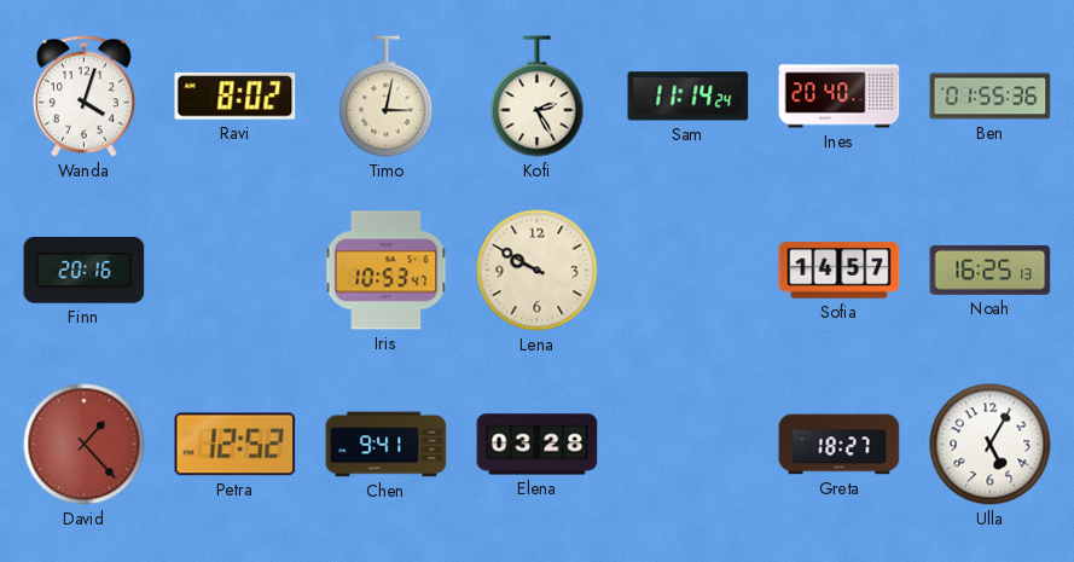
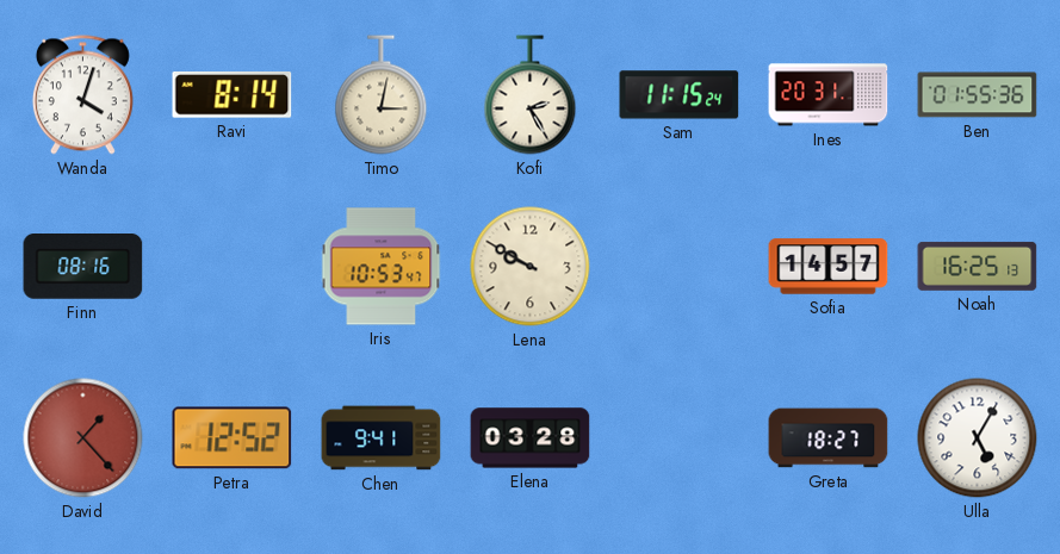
Ravi: 8:02 -> 8:14
Sam: 11:14 -> 11:15
Ines: 20:40 -> 20:31
Finn: 20:16 -> 08:16
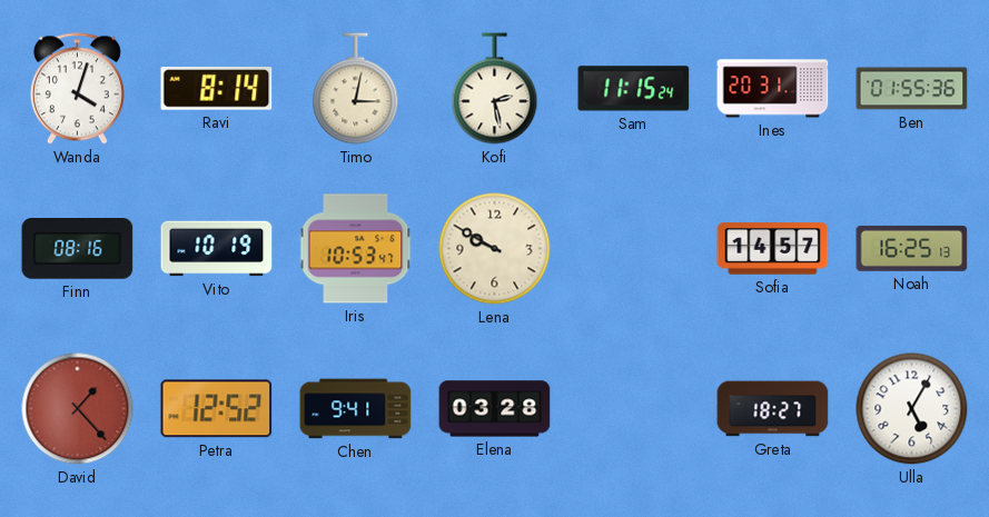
Kofi: 2:25 -> 2:28
Vito: none -> 10:19
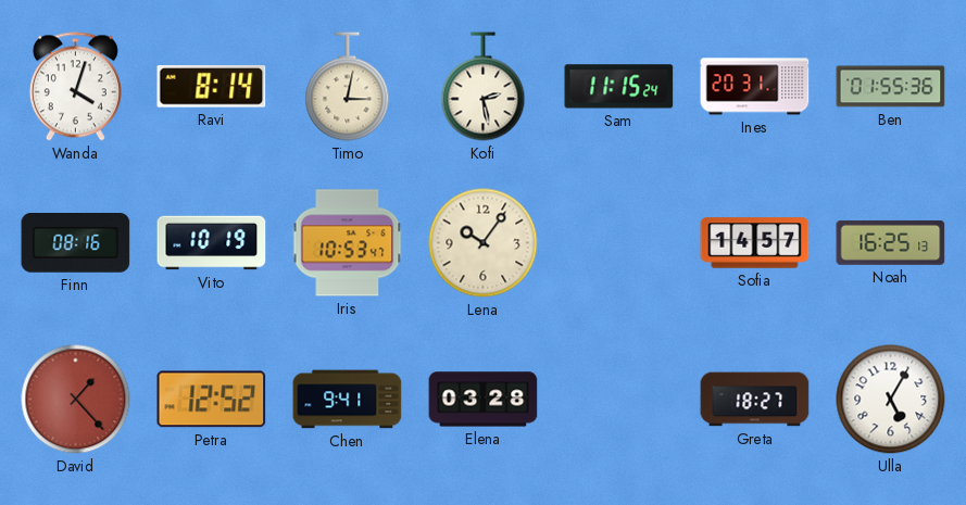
Lena: 9:50 -> 10:06
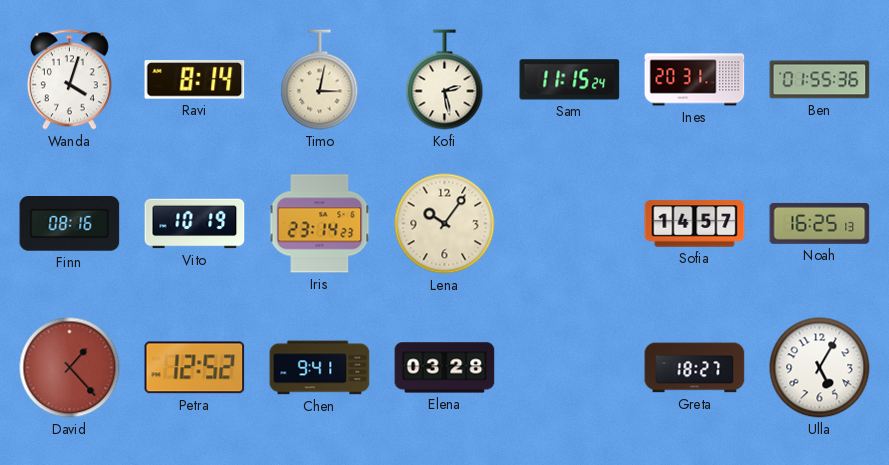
Iris: 10:53 -> 23:14
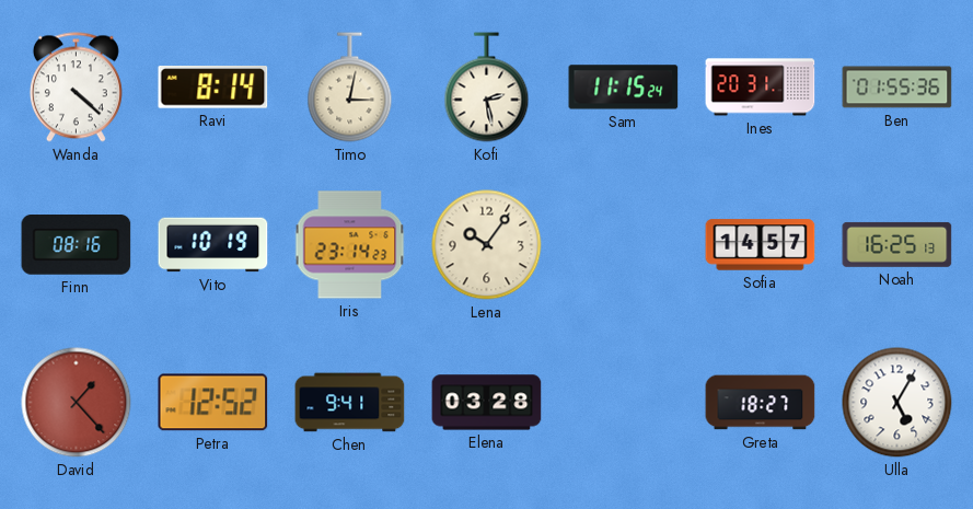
Wanda: 4:03 -> 4:22
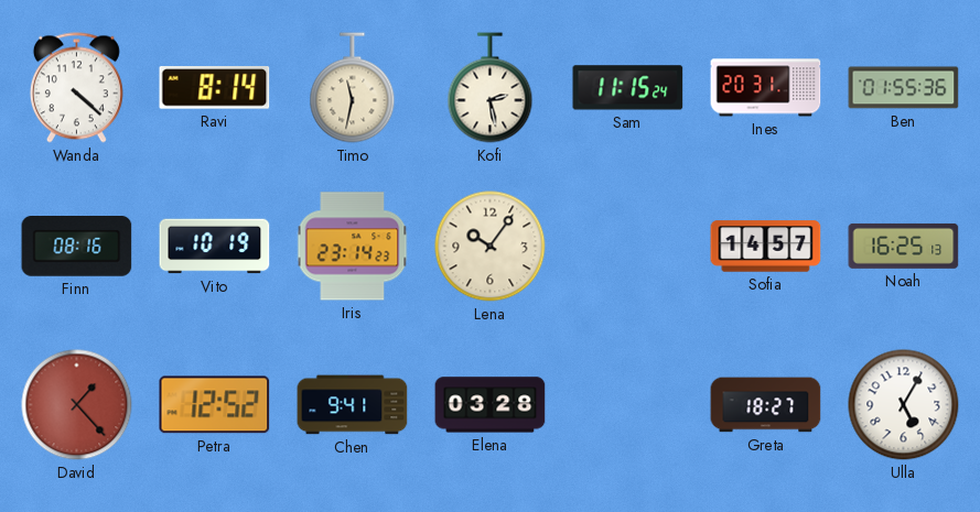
Timo: 3:02 -> 11:32
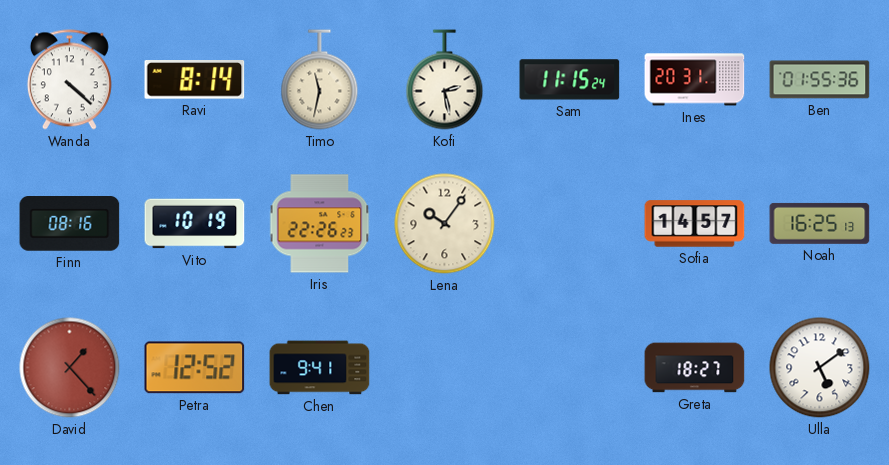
Iris: 23:14 -> 22:26
Elena: 03:28 -> none
Ulla: 5:05 -> 5:09
